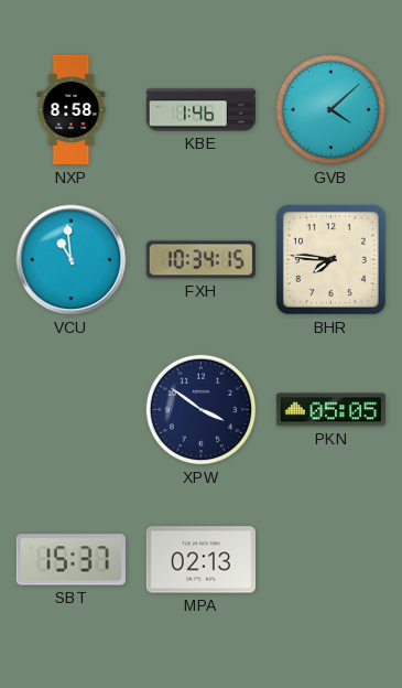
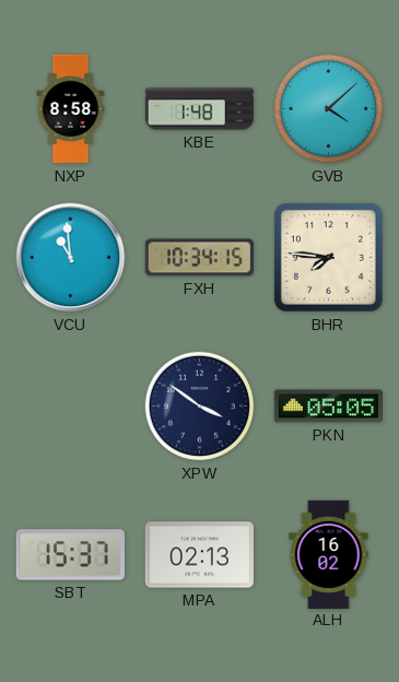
KBE: 1:46 -> 1:48
ALH: none -> 16:02
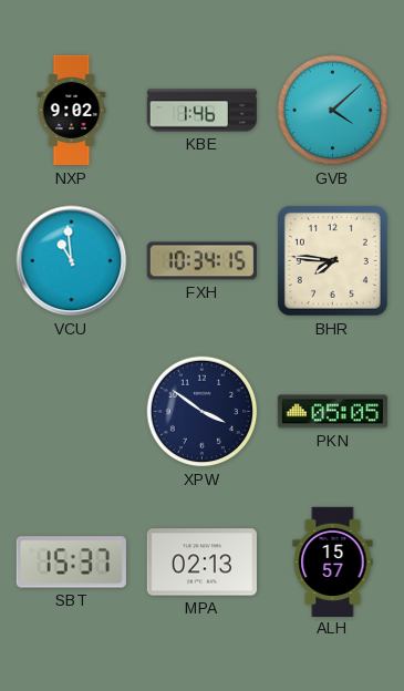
NXP: 8:58 -> 9:02
KBE: 1:48 -> 1:46
ALH: 16:02 -> 15:57
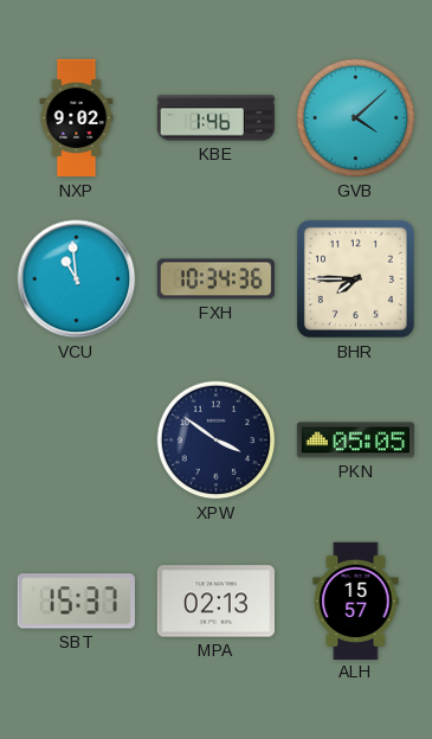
FXH: 10:34:15 -> 10:34:36
BHR: 7:46 -> 7:45
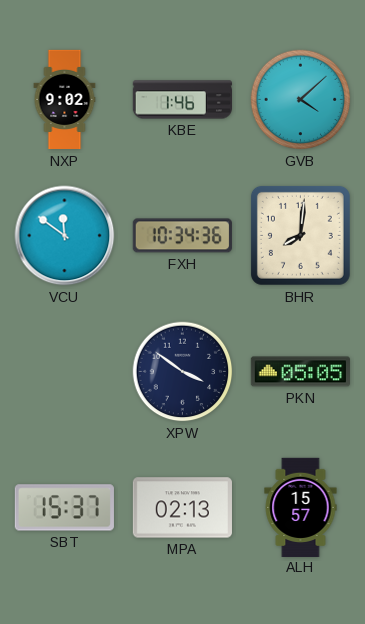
VCU: 10:59 -> 11:51
BHR: 7:45 -> 8:01
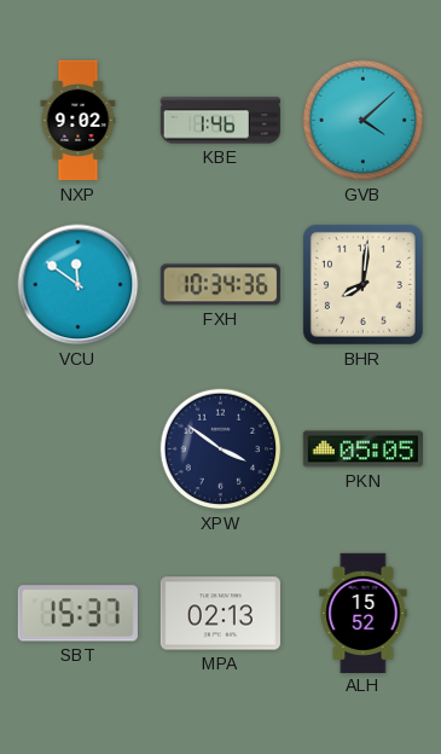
ALH: 15:57 -> 15:52
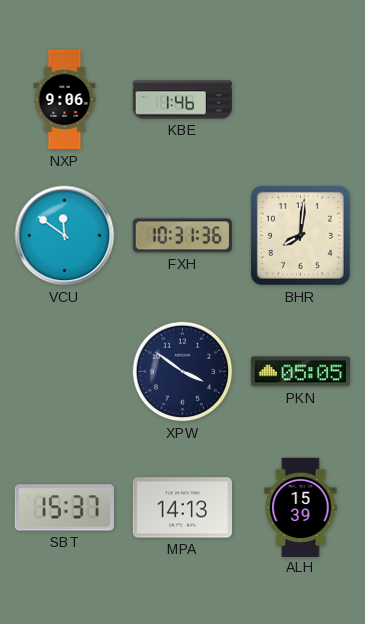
NXP: 9:02 -> 9:06
GVB: 4:08 -> none
FXH: 10:34 -> 10:31
MPA: 02:13 -> 14:13
ALH: 15:52 -> 15:39
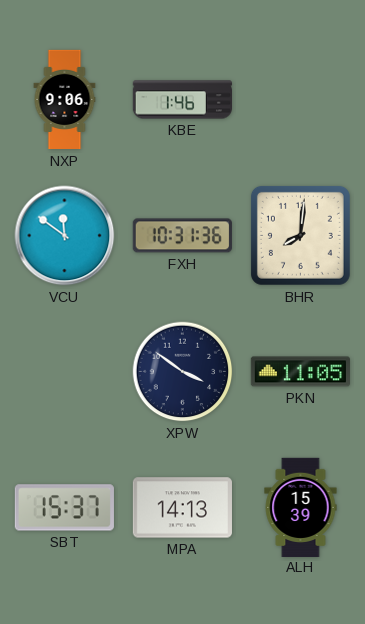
PKN: 05:05 -> 11:05
